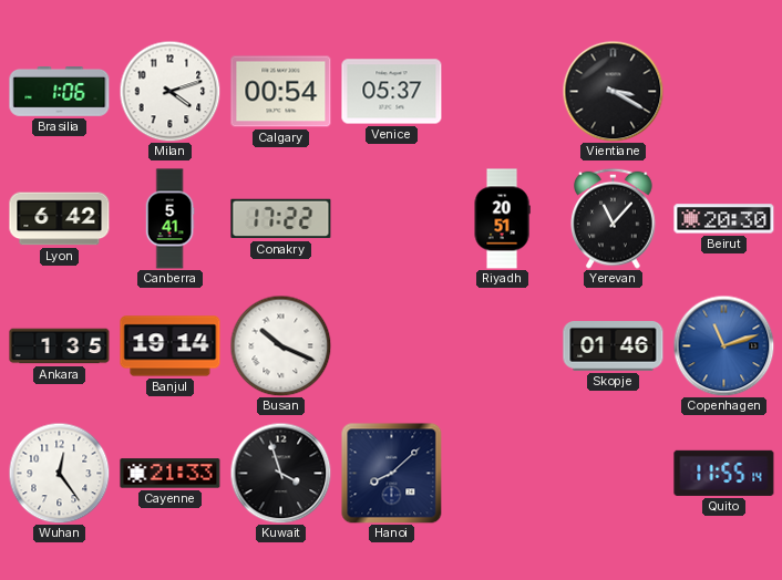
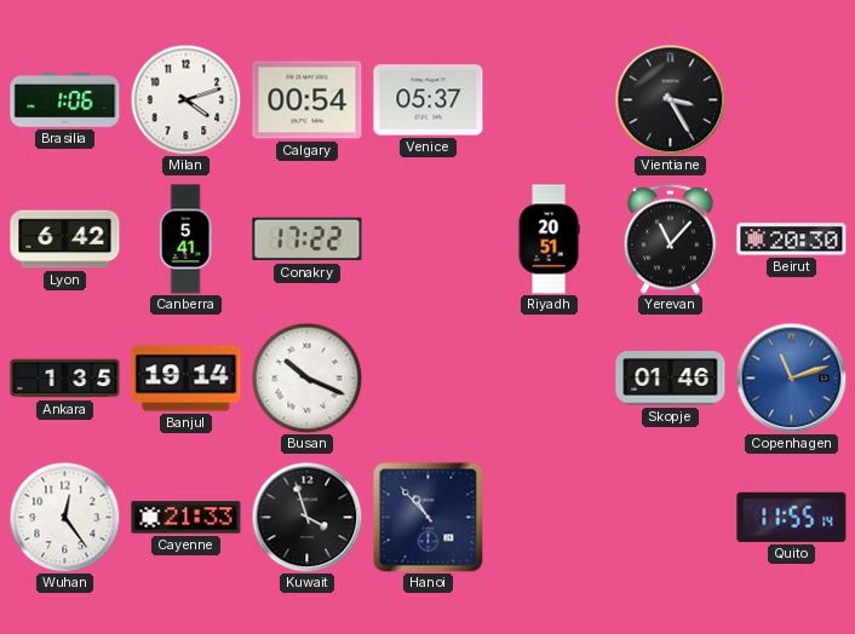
Vientiane: 3:20 -> 3:25
Hanoi: 8:08 -> 10:53
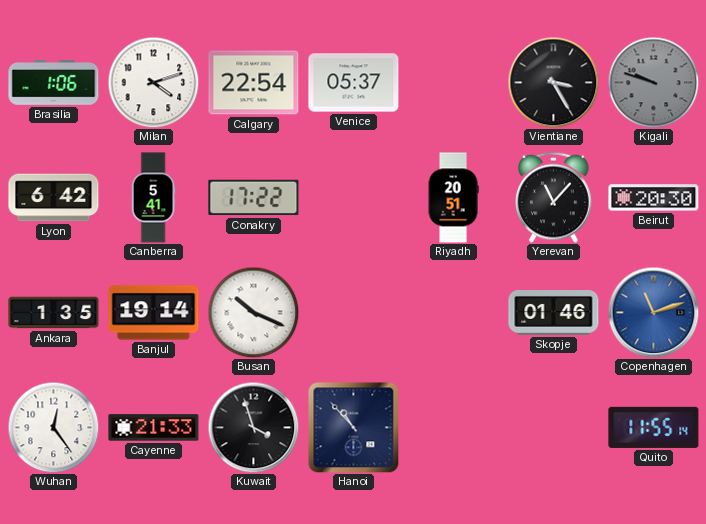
Calgary: 00:54 -> 22:54
Kigali: none -> 9:48
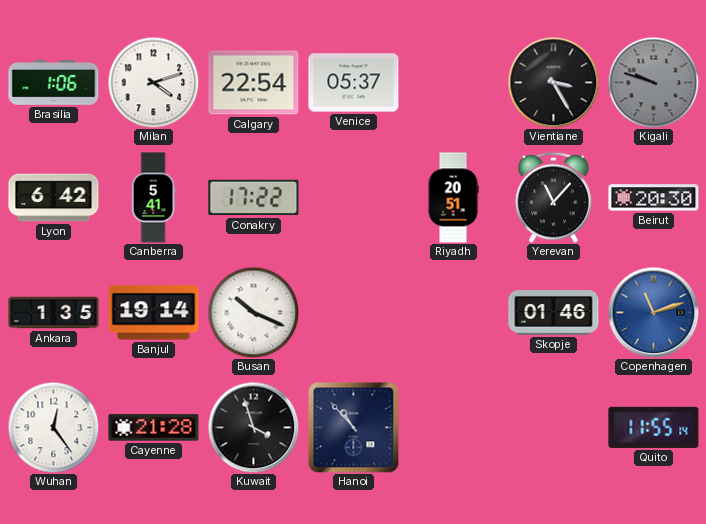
Cayenne: 21:33 -> 21:28
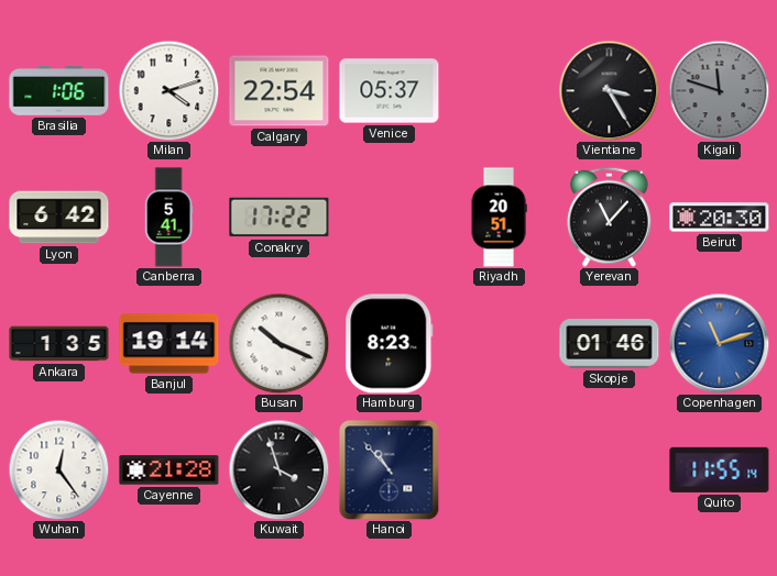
Kigali: 9:48 -> 11:48
Hamburg: none -> 8:23
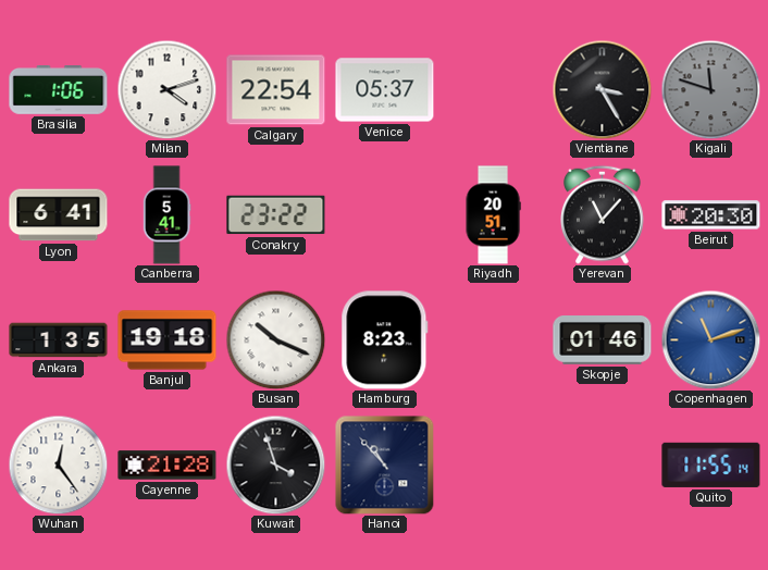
Lyon: 6:42 -> 6:41
Conakry: 17:22 -> 23:22
Banjul: 19:14 -> 19:18
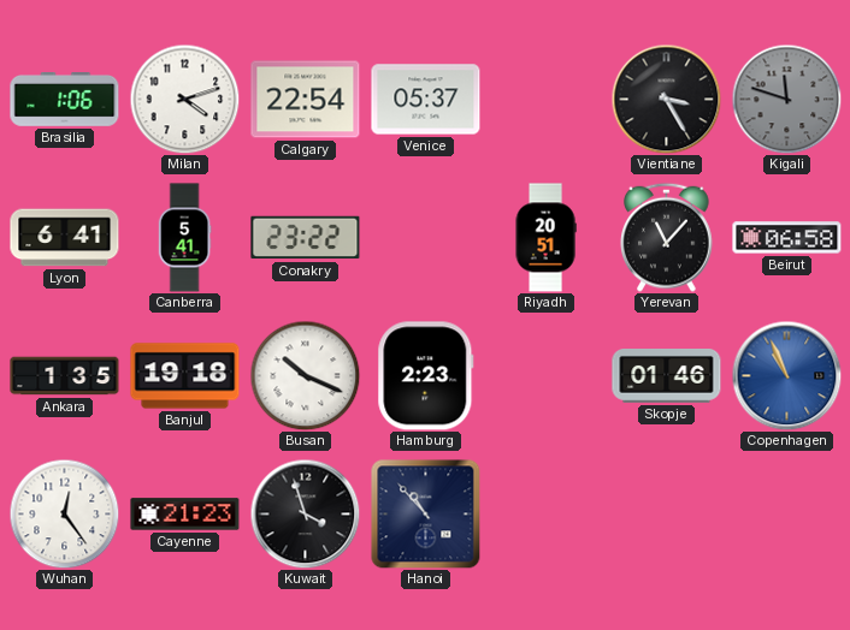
Beirut: 20:30 -> 06:58
Hamburg: 8:23 -> 2:23
Copenhagen: 11:12 -> 10:56
Cayenne: 21:28 -> 21:23
Quito: 11:55 -> none
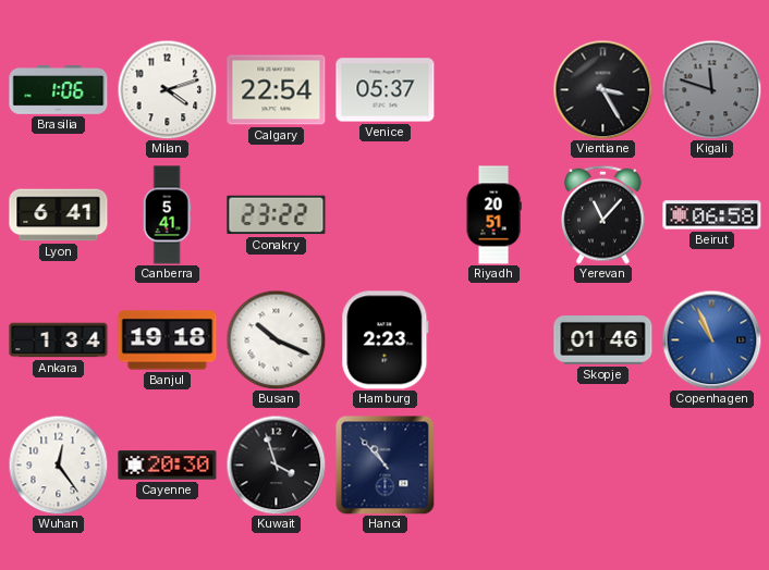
Ankara: 1:35 -> 1:34
Cayenne: 21:23 -> 20:30
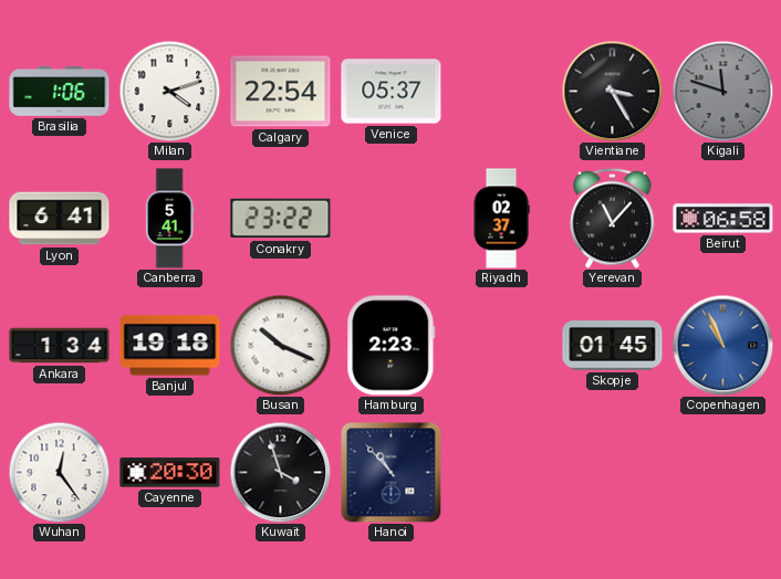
Riyadh: 20:51 -> 02:37
Skopje: 01:46 -> 01:45
